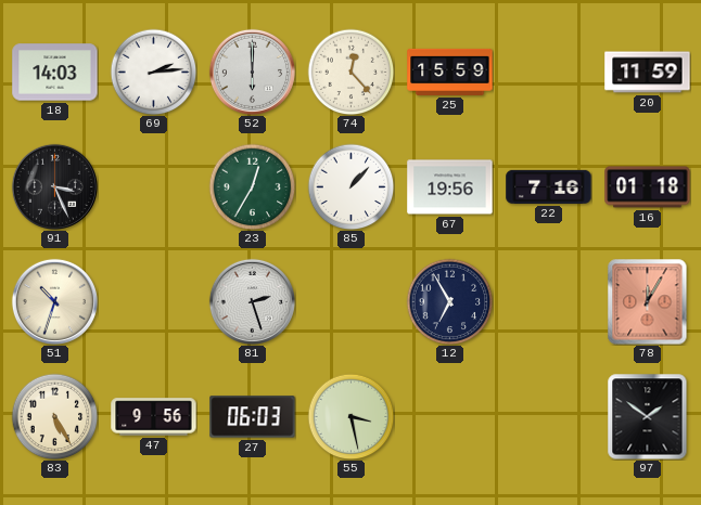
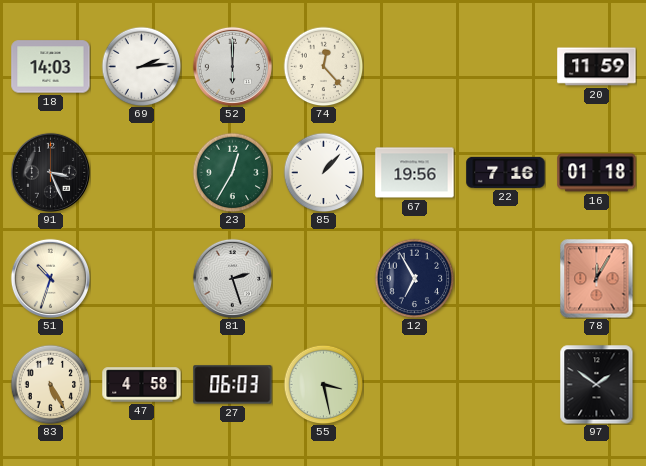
25: 15:59 -> none
47: 9:56 -> 4:58
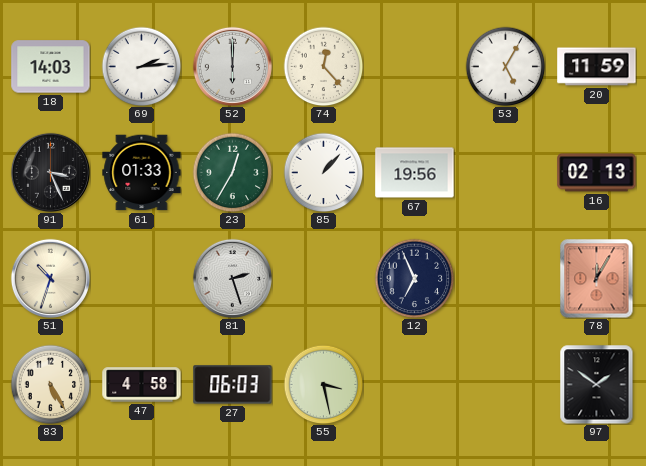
53: none -> 5:05
61: none -> 01:33
22: 7:16 -> none
16: 01:18 -> 02:13
12: 6:55 -> 6:56
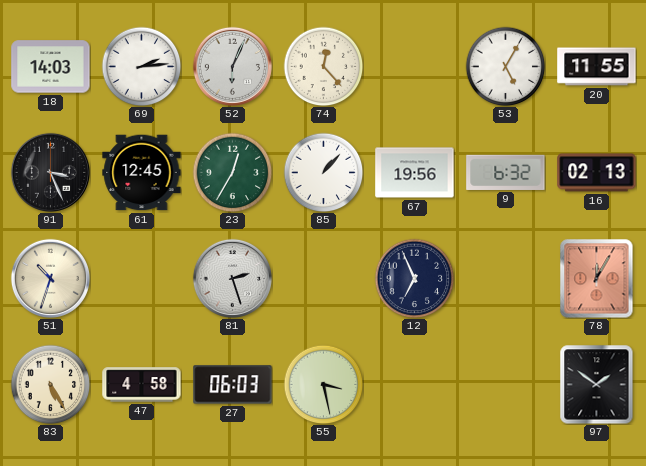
52: 6:00 -> 6:04
20: 11:59 -> 11:55
61: 01:33 -> 12:45
9: none -> 6:32
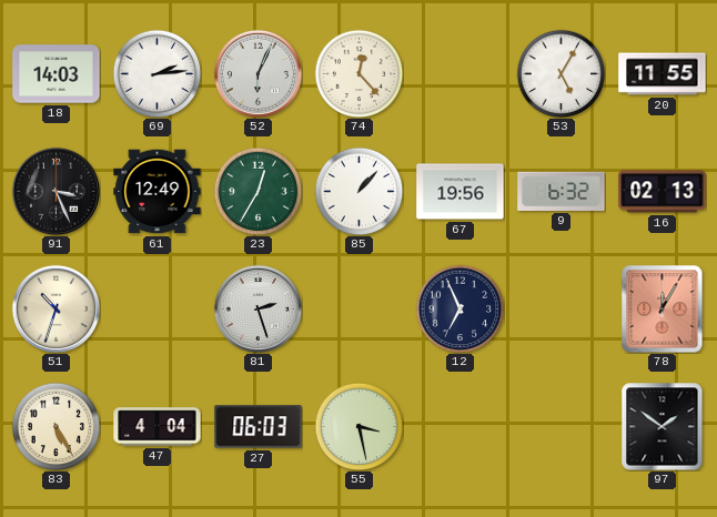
61: 12:45 -> 12:49
47: 4:58 -> 4:04
